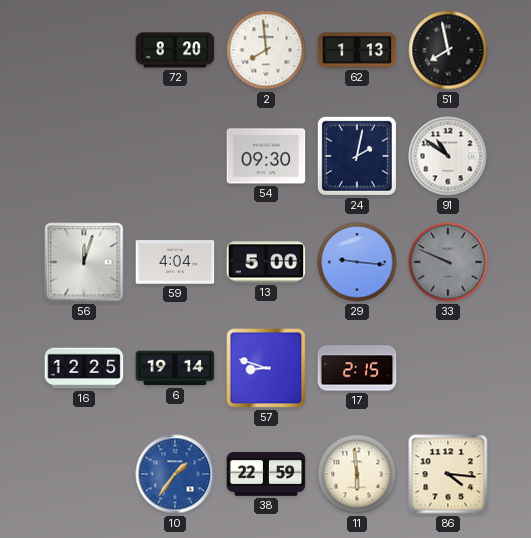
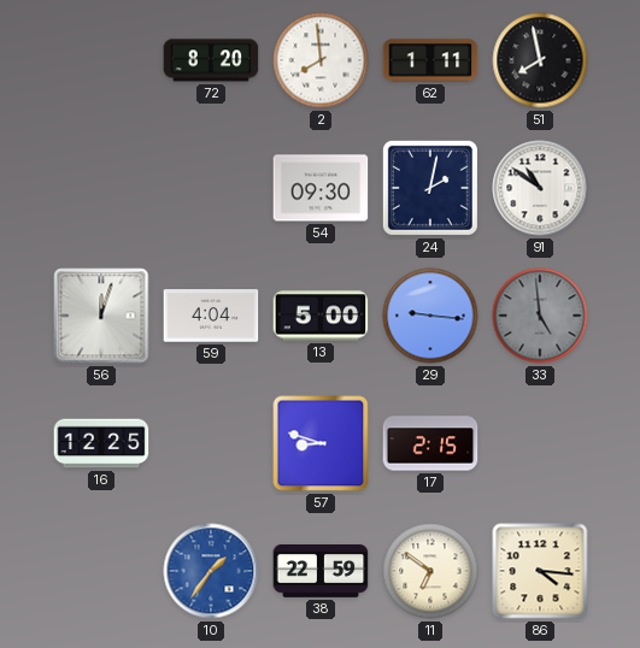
62: 1:13 -> 1:11
33: 9:49 -> 4:59
6: 19:14 -> none
11: 5:59 -> 6:51
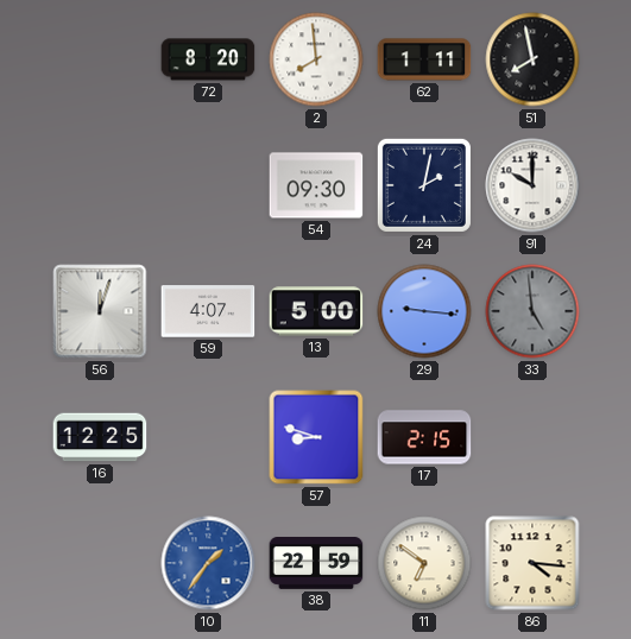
91: 10:51 -> 10:00
59: 4:04 -> 4:07
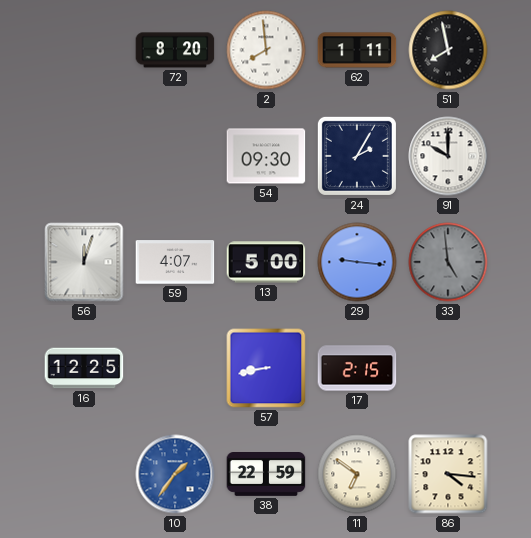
24: 2:02 -> 2:05
57: 8:48 -> 8:43
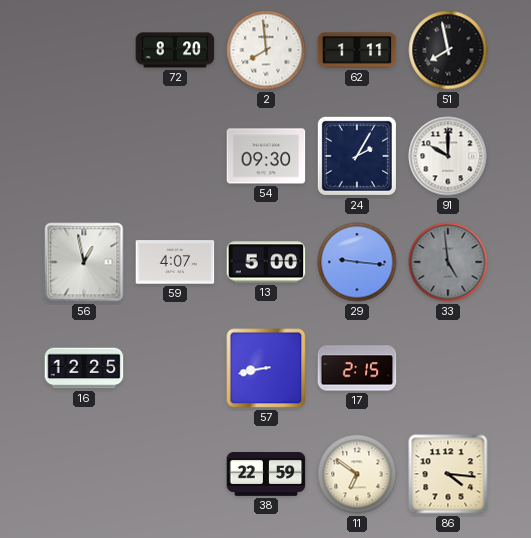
56: 12:03 -> 12:58
10: 1:36 -> none
